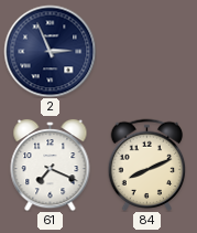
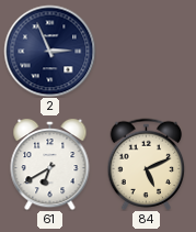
61: 7:19 -> 6:40
84: 8:11 -> 5:11
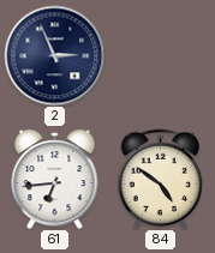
61: 6:40 -> 6:44
84: 5:11 -> 4:51
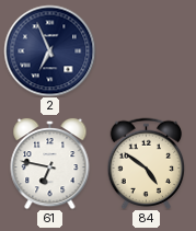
2: 2:56 -> 6:56
61: 6:44 -> 6:47
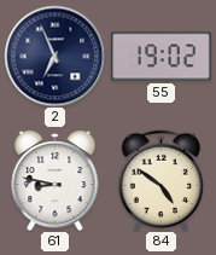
55: none -> 19:02
61: 6:47 -> 8:47
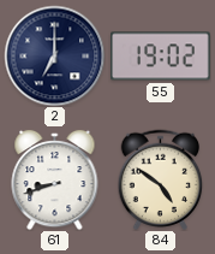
2: 6:56 -> 7:00
61: 8:47 -> 8:42
